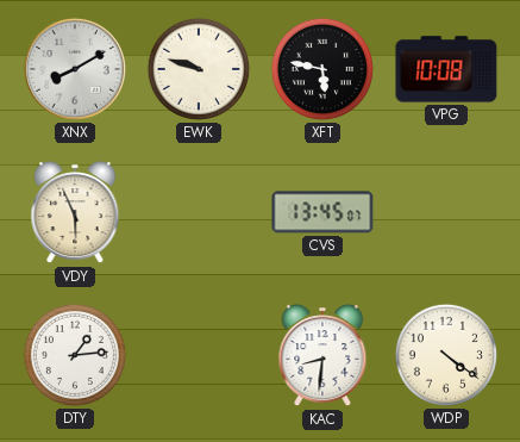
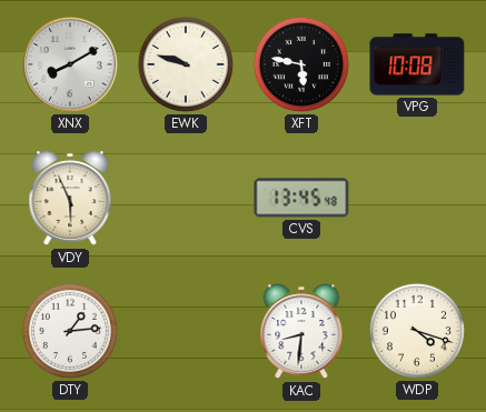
CVS: 13:45:07 -> 13:45:48
WDP: 4:21 -> 4:18
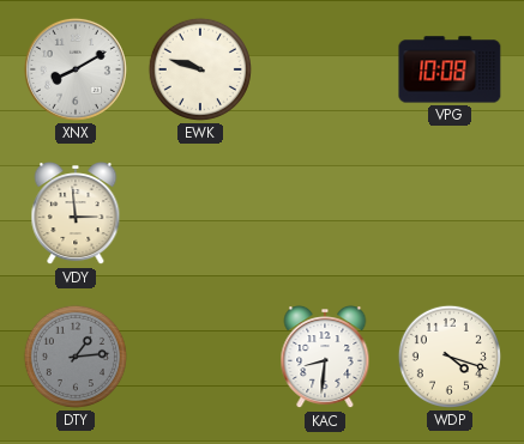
XFT: 5:47 -> none
VDY: 5:56 -> 2:59
CVS: 13:45 -> none
DTY dial: white -> grey
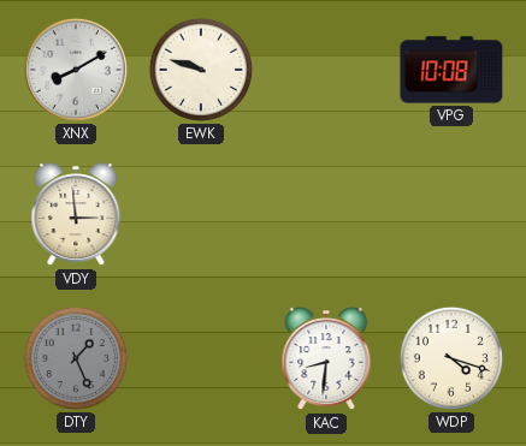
DTY: 1:14 -> 1:26
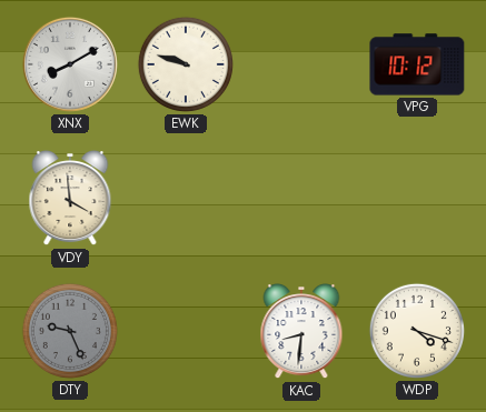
VPG: 10:08 -> 10:12
VDY: 2:59 -> 3:59
DTY: 1:26 -> 9:26
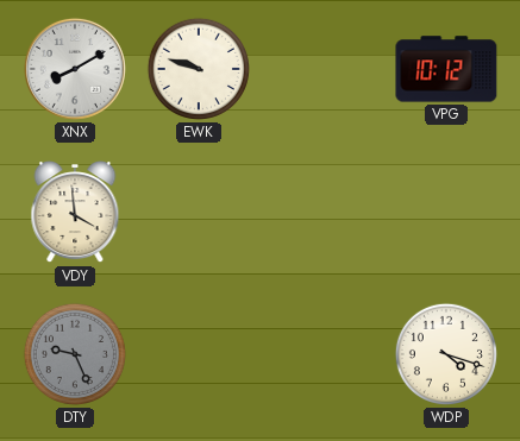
KAC: 8:31 -> none
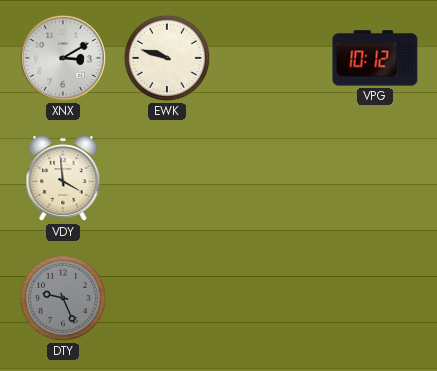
XNX: 8:10 -> 3:10
WDP: 4:18 -> none
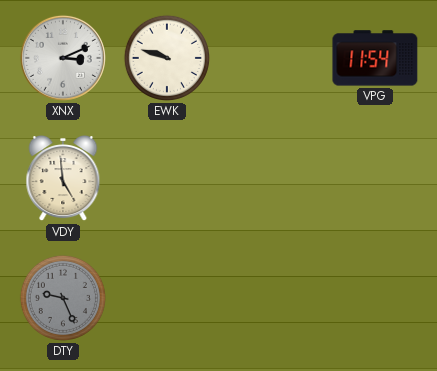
XNX: 3:10 -> 3:11
VPG: 10:12 -> 11:54
VDY: 3:59 -> 4:59
